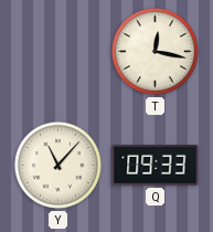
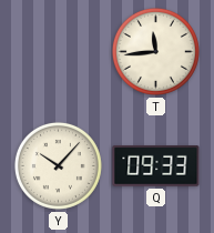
T: 12:17 -> 11:44
Y: 11:07 -> 10:07
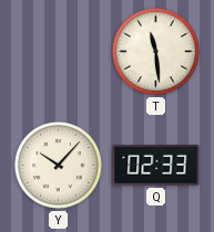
T: 11:44 -> 11:29
Q: 09:33 -> 02:33
